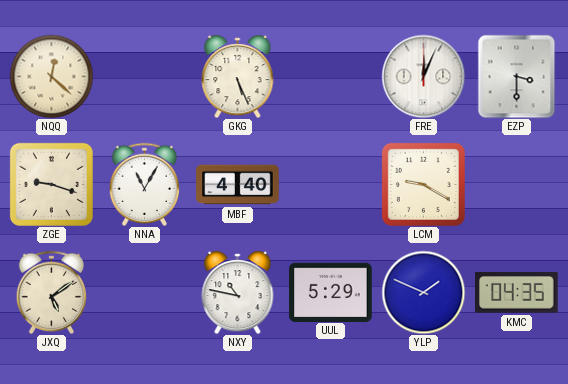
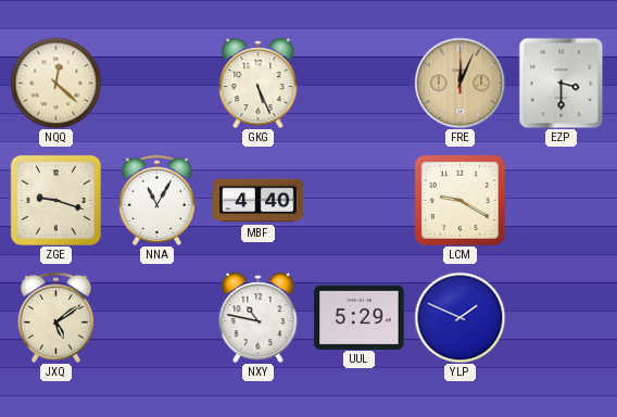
FRE dial: white -> champagne
KMC: 04:35 -> none
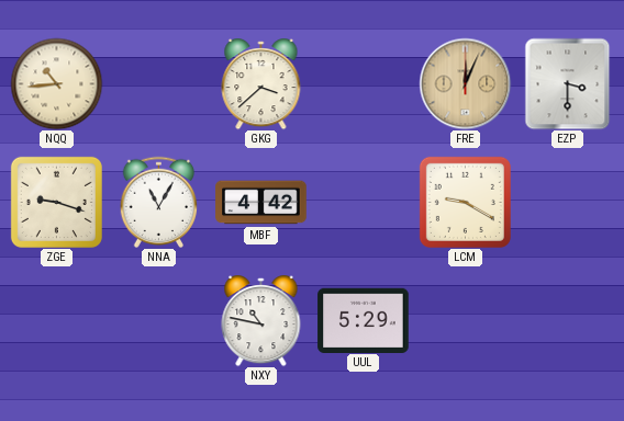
NQQ: 12:22 -> 10:44
GKG: 5:26 -> 3:38
MBF: 4:40 -> 4:42
JXQ: 5:09 -> none
YLP: 1:49 -> none
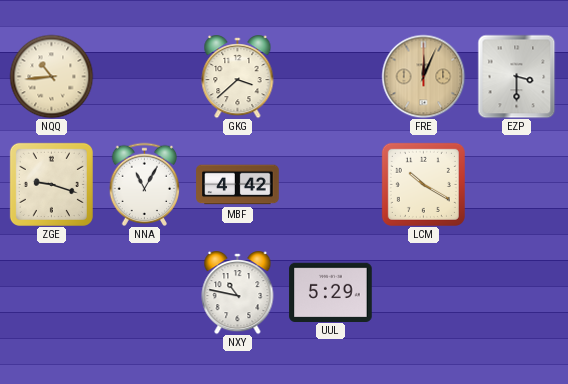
LCM: 9:20 -> 10:20
